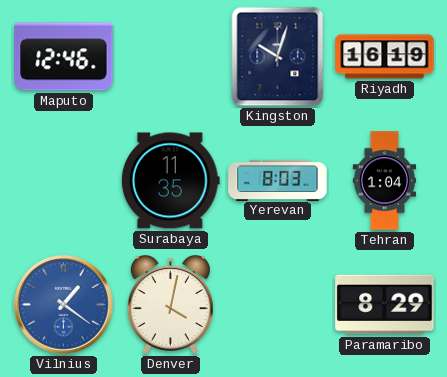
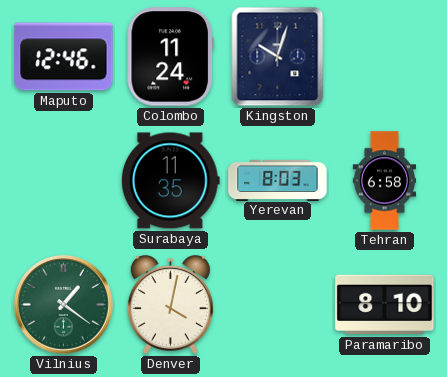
Colombo: none -> 11:24
Riyadh: 16:19 -> none
Tehran: 1:04 -> 6:58
Vilnius dial: blue -> green
Paramaribo: 8:29 -> 8:10
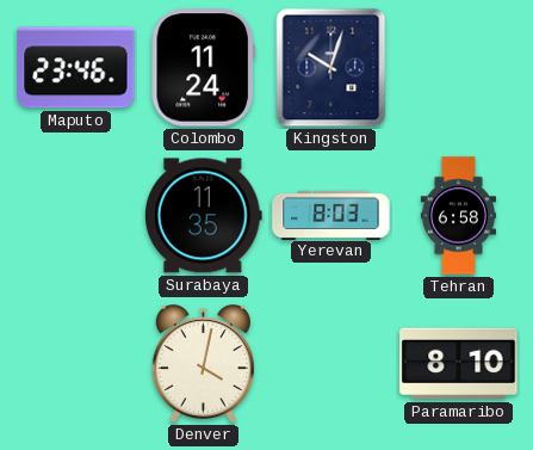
Maputo: 12:46 -> 23:46
Vilnius: 1:21 -> none
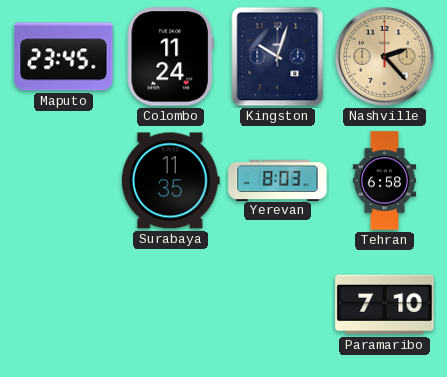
Maputo: 23:46 -> 23:45
Nashville: none -> 2:23
Denver: 4:02 -> none
Paramaribo: 8:10 -> 7:10
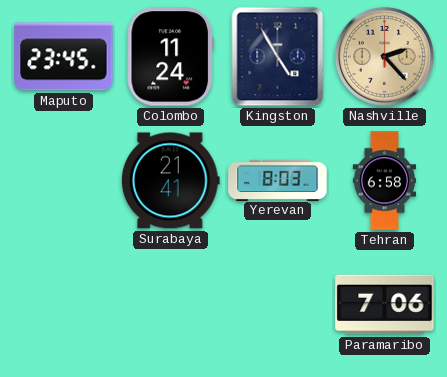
Kingston: 10:03 -> 4:55
Surabaya: 11:35 -> 21:41
Paramaribo: 7:10 -> 7:06
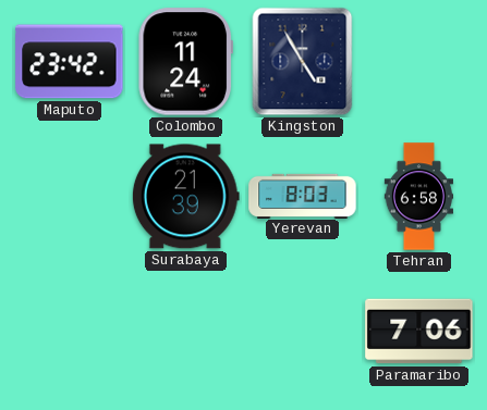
Maputo: 23:45 -> 23:42
Nashville: 2:23 -> none
Surabaya: 21:41 -> 21:39
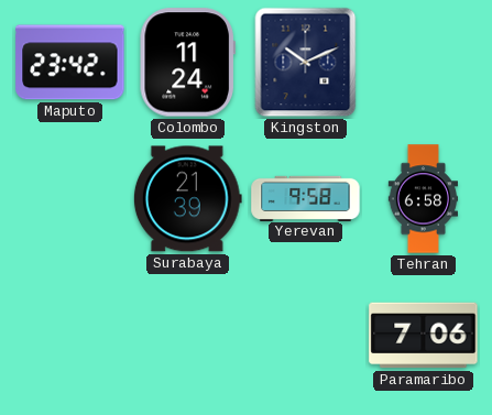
Kingston: 4:55 -> 10:11
Yerevan: 8:03 -> 9:58
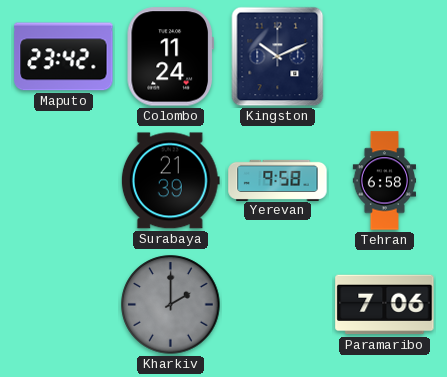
Kharkiv: none -> 2:00
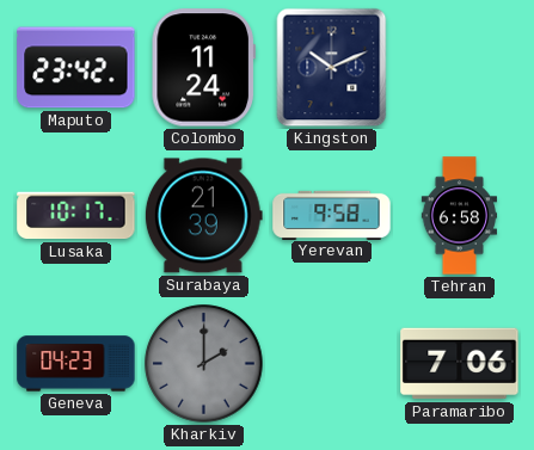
Lusaka: none -> 10:17
Geneva: none -> 04:23
